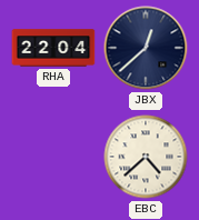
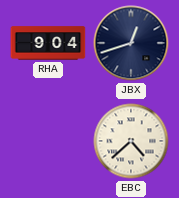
RHA: 22:04 -> 9:04
JBX: 12:38 -> 12:42
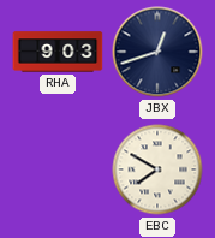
RHA: 9:04 -> 9:03
EBC: 4:38 -> 7:50
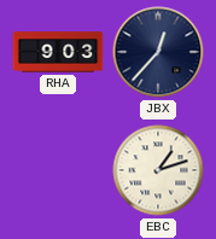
JBX: 12:42 -> 12:37
EBC: 7:50 -> 1:12
